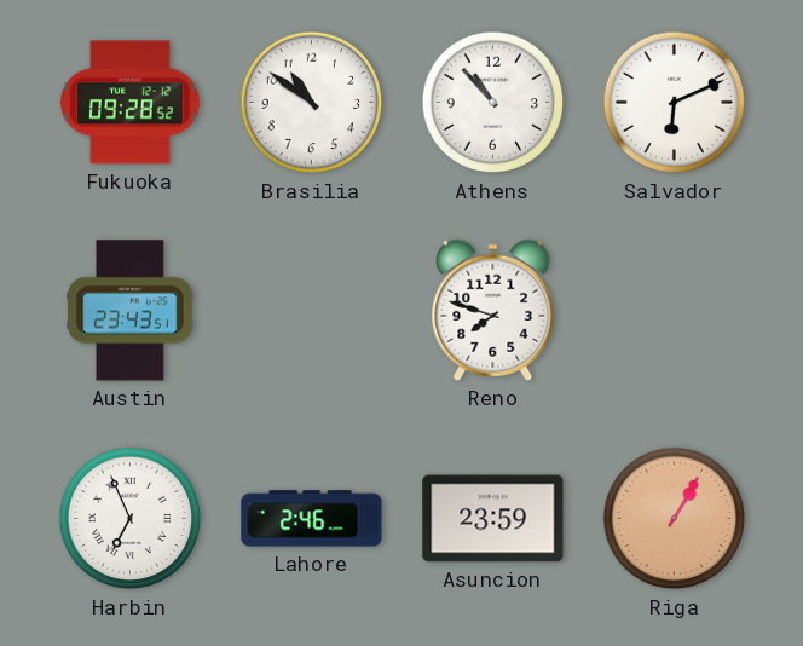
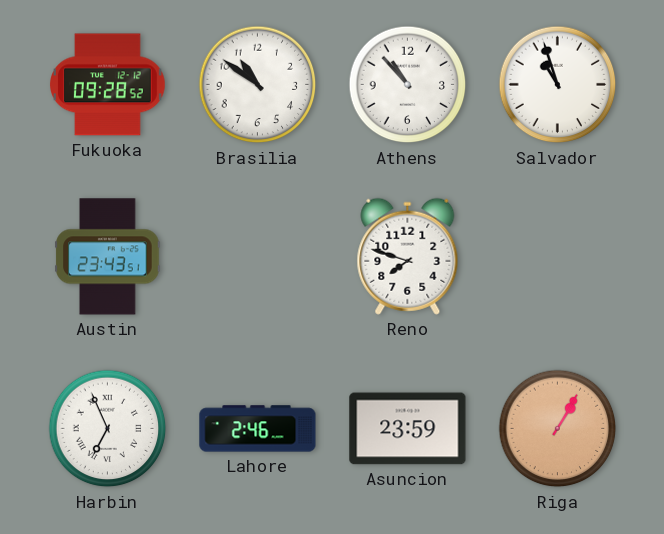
Salvador: 6:11 -> 10:57
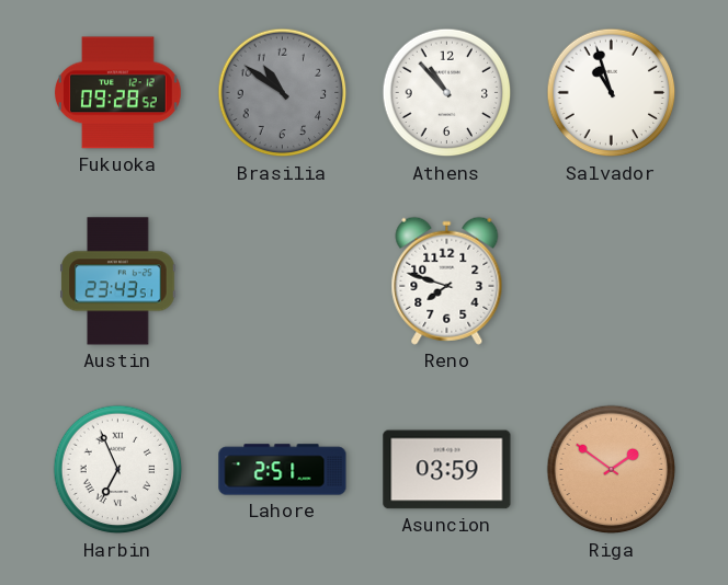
Brasilia dial: white -> grey
Lahore: 2:46 -> 2:51
Asuncion: 23:59 -> 03:59
Riga: 1:05 -> 1:51
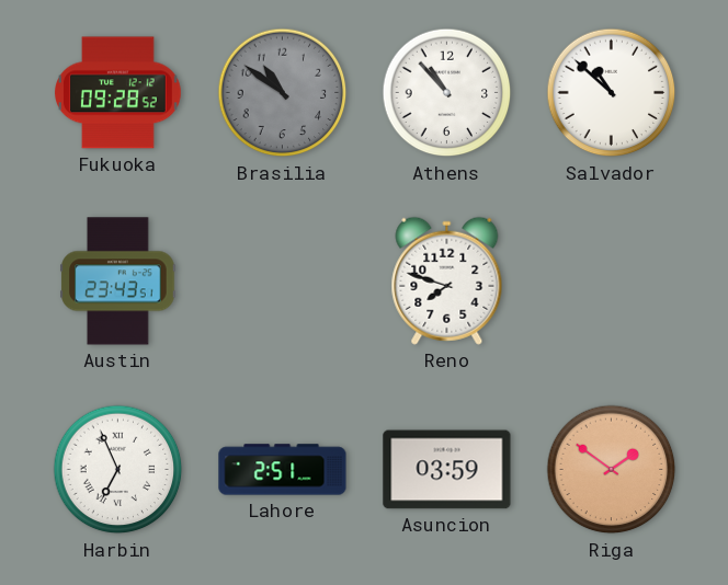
Salvador: 10:57 -> 10:52
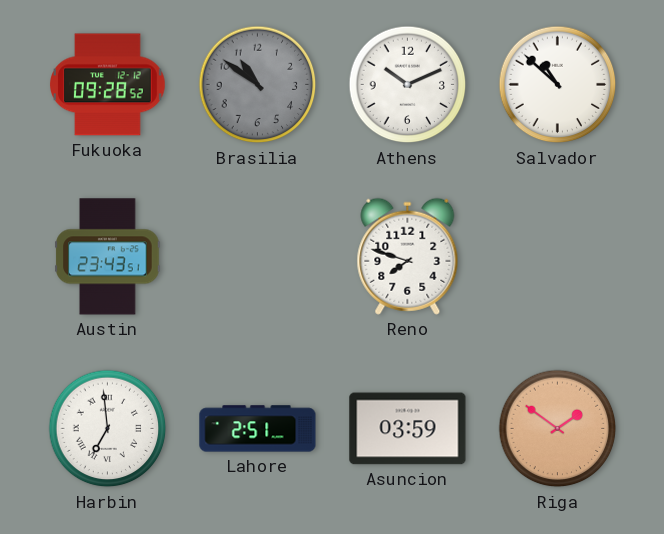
Athens: 10:53 -> 10:11
Harbin: 6:56 -> 6:59
